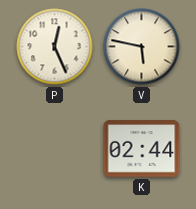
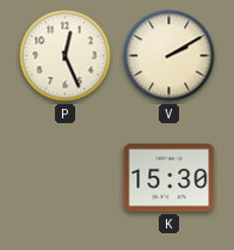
V: 5:47 -> 2:10
K: 02:44 -> 15:30
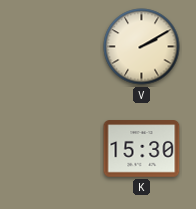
P: 12:26 -> none
